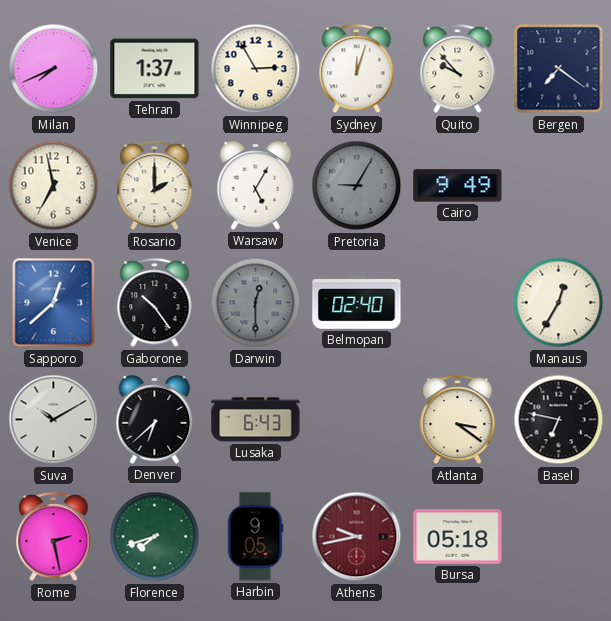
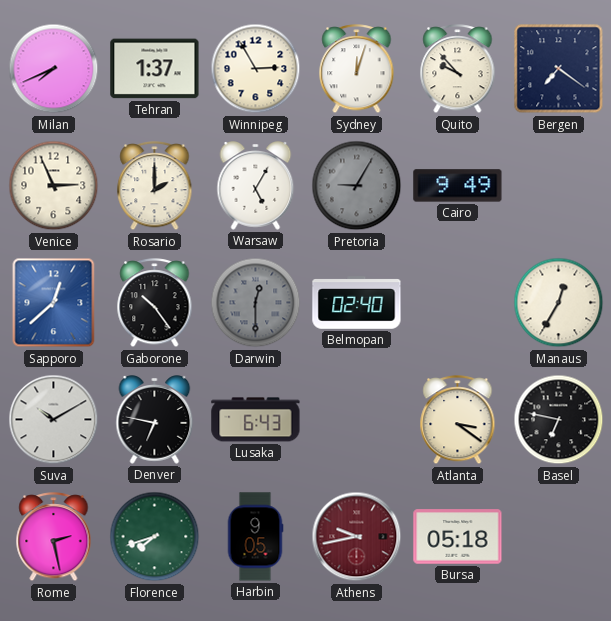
Venice: 6:58 -> 2:56
Denver: 6:38 -> 6:47
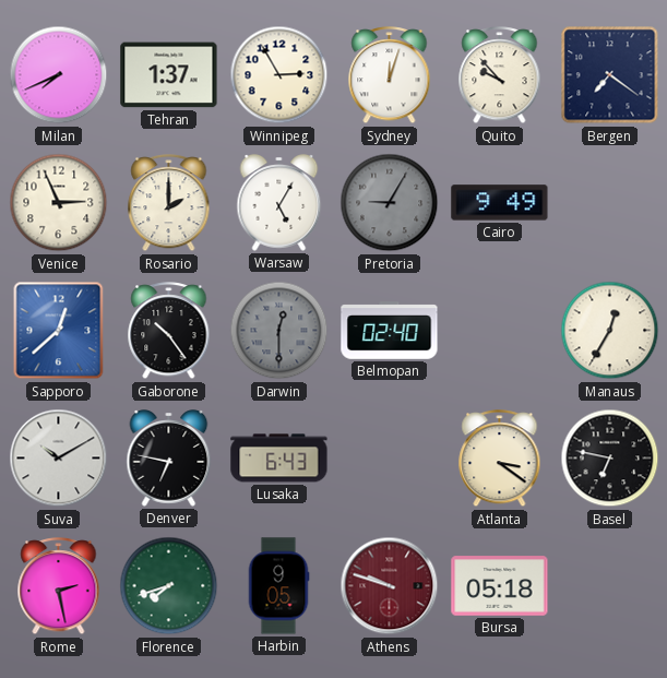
Athens: 9:43 -> 9:48
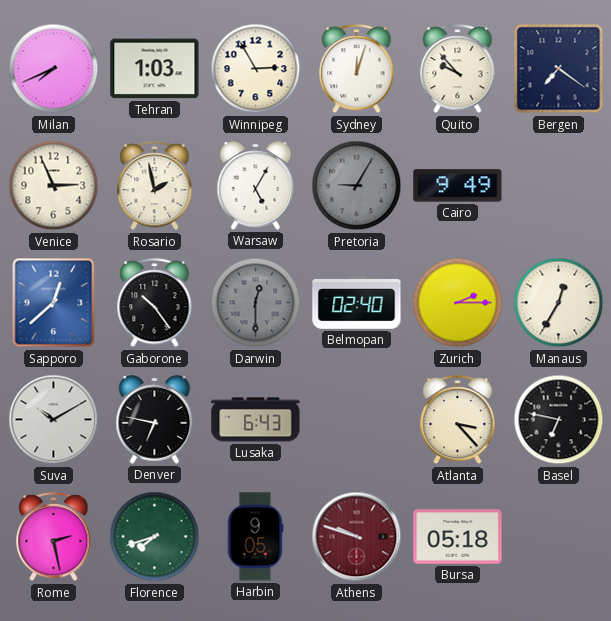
Tehran: 1:37 -> 1:03
Rosario: 2:00 -> 1:58
Zurich: none -> 2:15
Atlanta: 3:21 -> 3:23
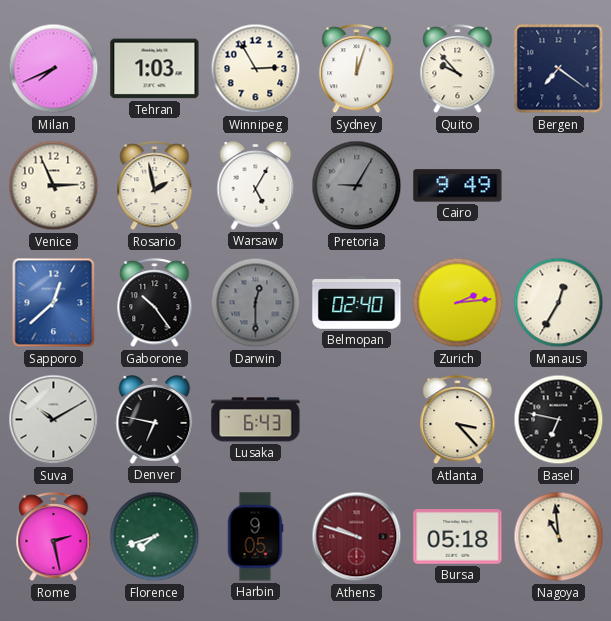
Zurich: 2:15 -> 2:14
Nagoya: none -> 10:59
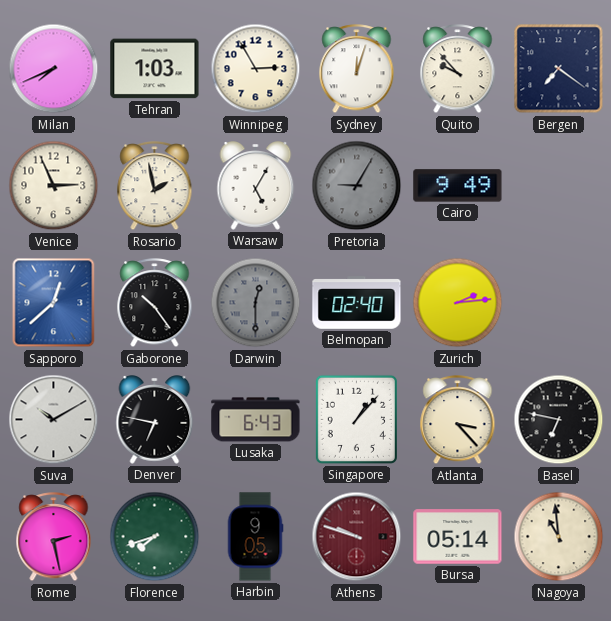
Manaus: 12:35 -> none
Singapore: none -> 1:07
Bursa: 05:18 -> 05:14
